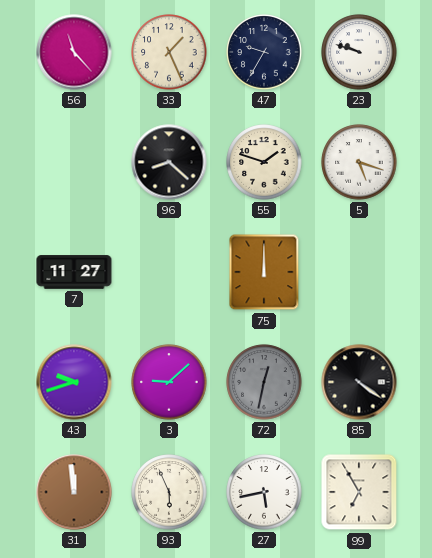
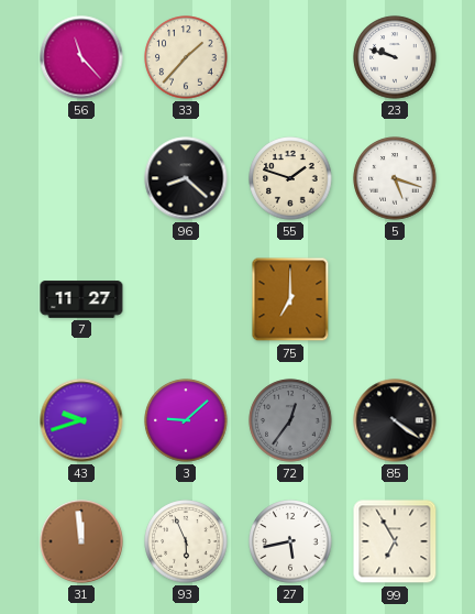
33: 1:26 -> 1:37
47: 9:35 -> none
75: 12:00 -> 7:00
72: 12:32 -> 12:36
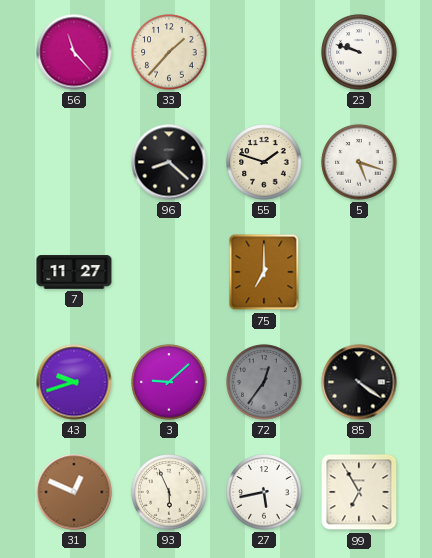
31: 11:59 -> 12:49
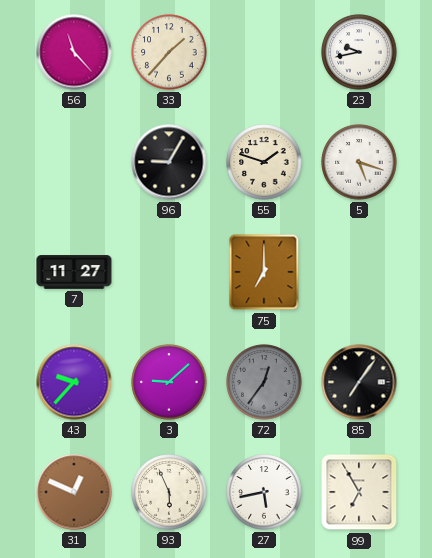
23: 9:48 -> 9:43
96: 8:22 -> 9:05
43: 9:42 -> 9:37
85: 4:21 -> 7:06
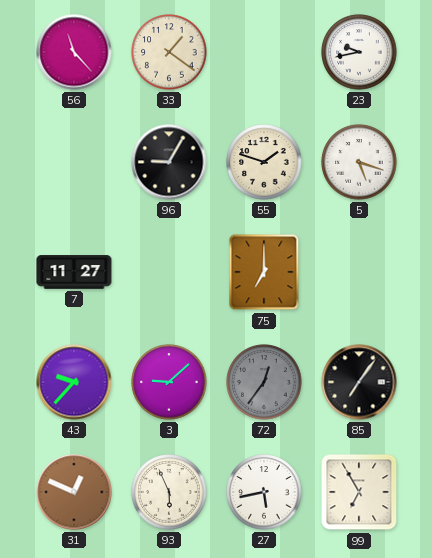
33: 1:37 -> 1:21
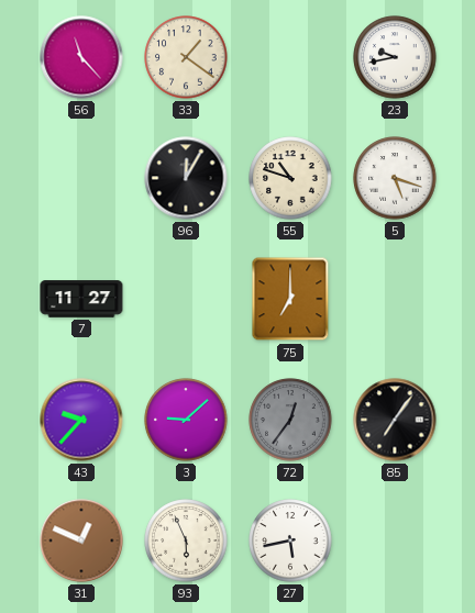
96: 9:05 -> 12:05
55: 1:48 -> 10:48
99: 6:55 -> none
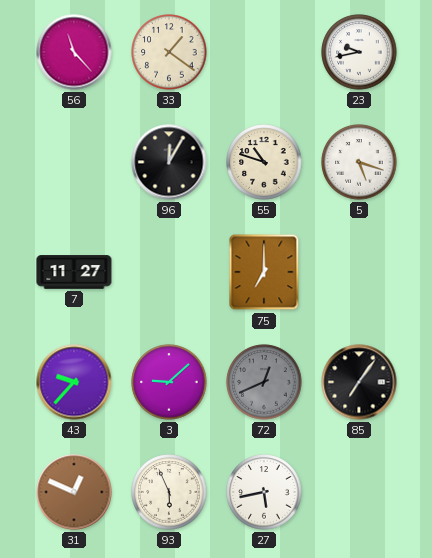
72: 12:36 -> 12:41
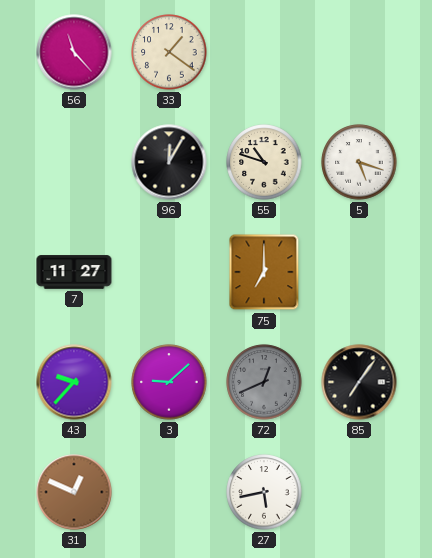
23: 9:43 -> none
93: 5:56 -> none
